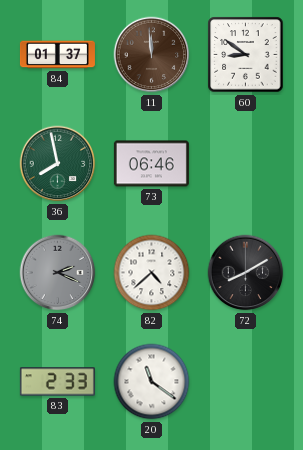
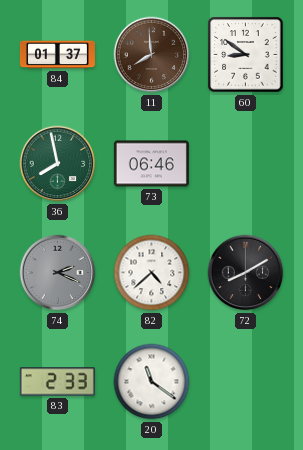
11: 11:59 -> 7:59
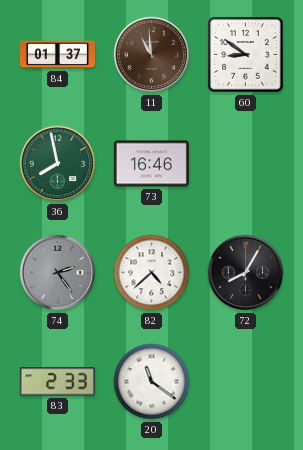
11: 7:59 -> 10:59
73: 06:46 -> 16:46
74: 2:19 -> 2:24
72: 8:10 -> 8:05
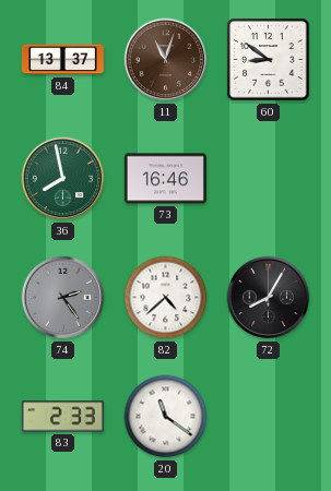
84: 01:37 -> 13:37
11: 10:59 -> 11:03
